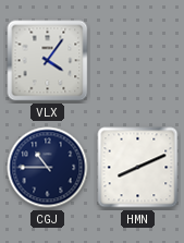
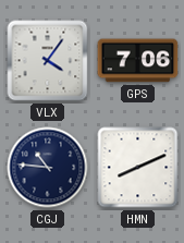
GPS: none -> 7:06
CGJ: 10:45 -> 10:46
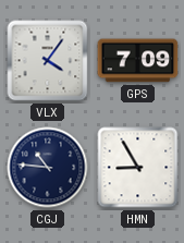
GPS: 7:06 -> 7:09
HMN: 8:11 -> 8:55
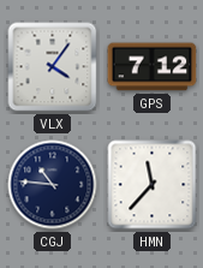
GPS: 7:09 -> 7:12
HMN: 8:55 -> 11:37
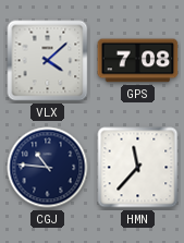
VLX: 4:06 -> 4:08
GPS: 7:12 -> 7:08
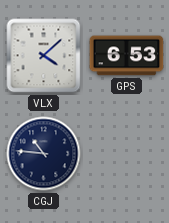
GPS: 7:08 -> 6:53
HMN: 11:37 -> none
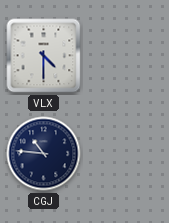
VLX: 4:08 -> 4:30
GPS: 6:53 -> none
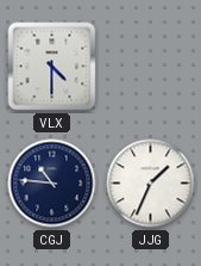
JJG: none -> 1:34
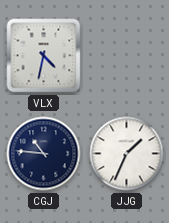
VLX: 4:30 -> 4:32
